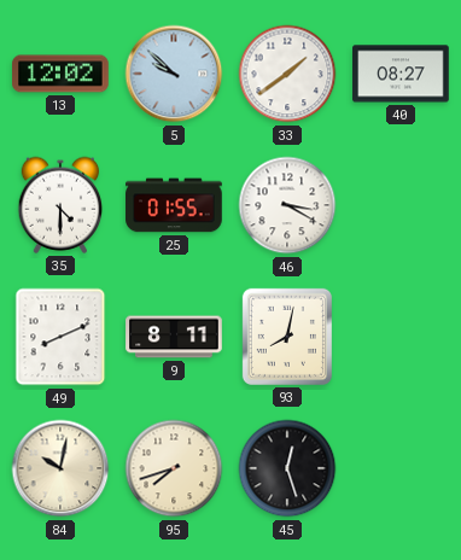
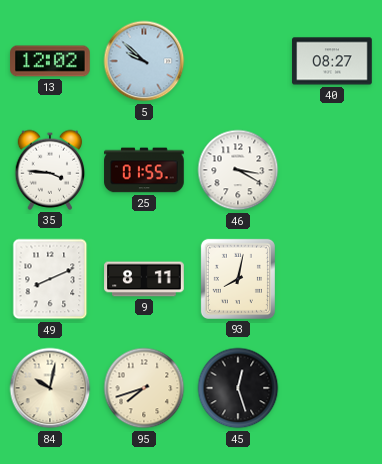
33: 1:39 -> none
35: 4:30 -> 3:46
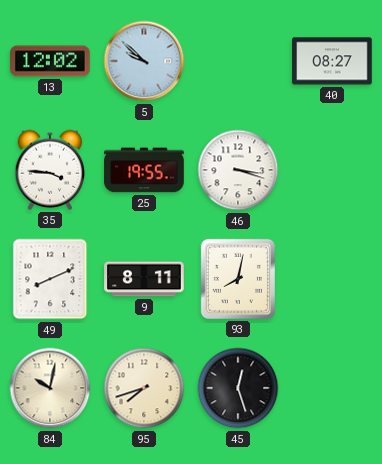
25: 01:55 -> 19:55
46: 3:20 -> 3:18
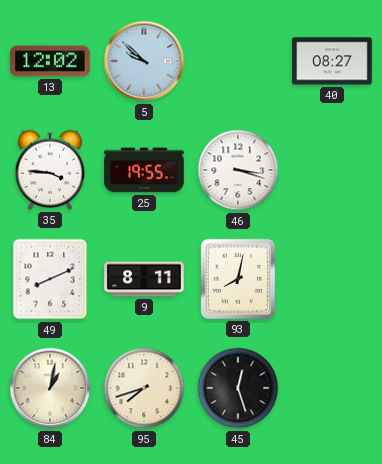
84: 10:02 -> 1:02
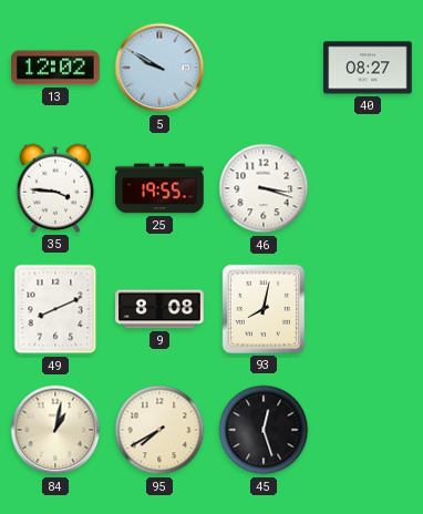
5: 9:52 -> 9:50
9: 8:11 -> 8:08
95: 7:42 -> 7:40
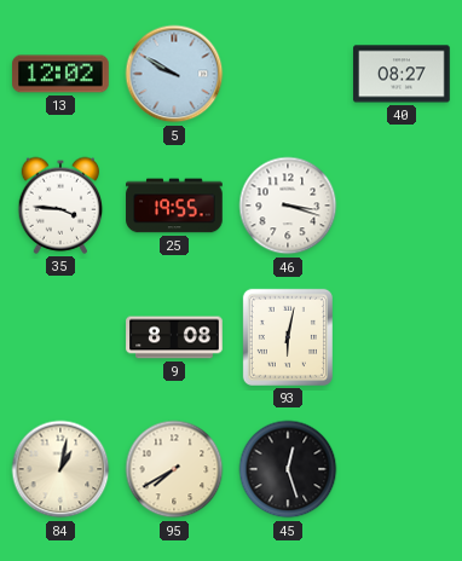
49: 8:11 -> none
93: 8:02 -> 6:02
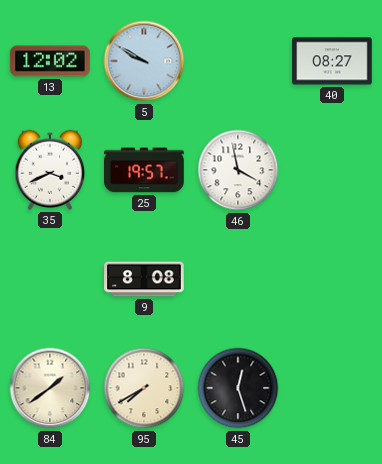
35: 3:46 -> 3:41
25: 19:55 -> 19:57
46: 3:18 -> 3:58
93: 6:02 -> none
84: 1:02 -> 1:39
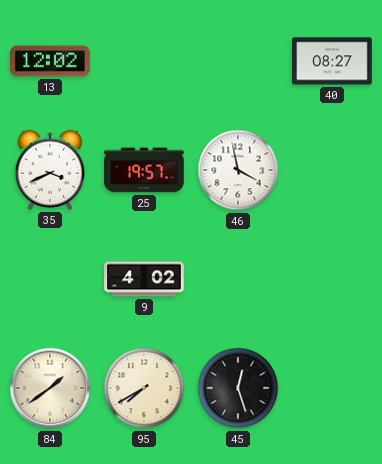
5: 9:50 -> none
9: 8:08 -> 4:02
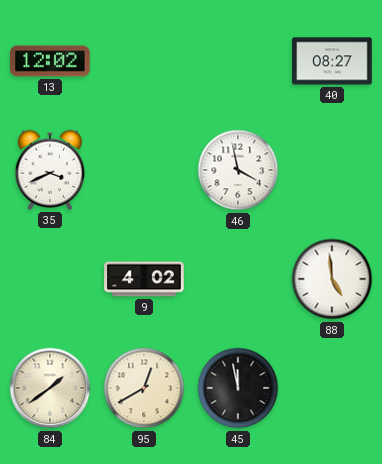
25: 19:57 -> none
88: none -> 4:59
95: 7:40 -> 12:40
45: 12:27 -> 11:58
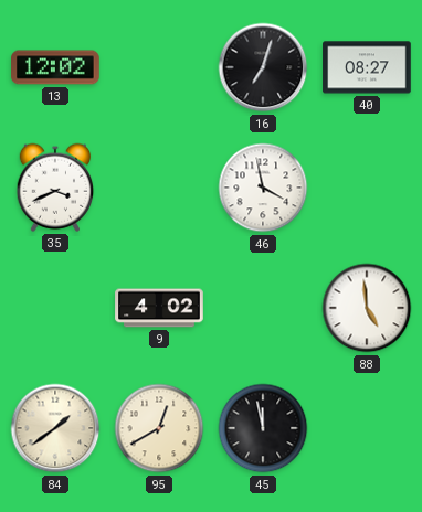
16: none -> 7:03
